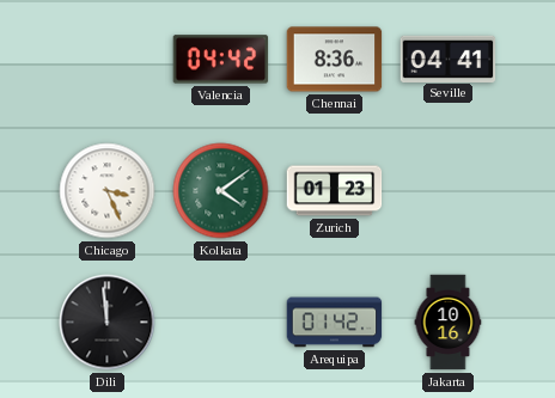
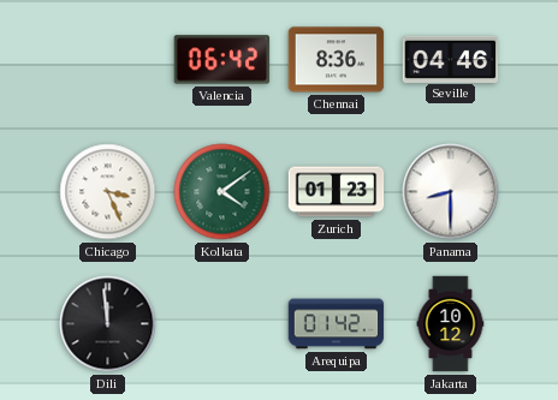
Valencia: 04:42 -> 06:42
Seville: 04:41 -> 04:46
Panama: none -> 8:30
Jakarta: 10:16 -> 10:12
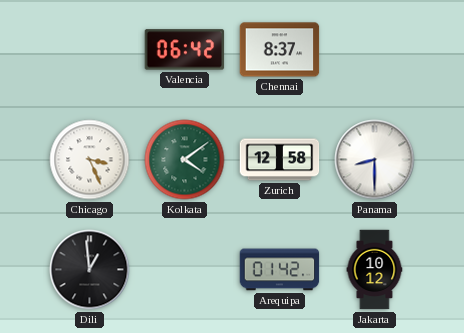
Chennai: 8:36 -> 8:37
Seville: 04:46 -> none
Zurich: 01:23 -> 12:58
Dili: 11:59 -> 12:59
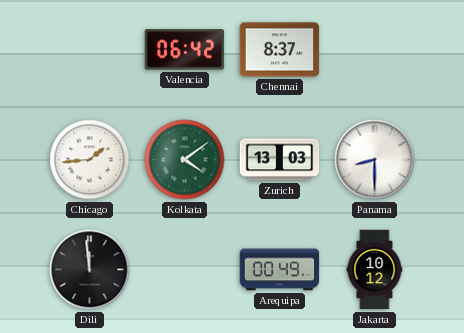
Chicago: 3:26 -> 1:44
Zurich: 12:58 -> 13:03
Dili: 12:59 -> 11:59
Arequipa: 01:42 -> 00:49
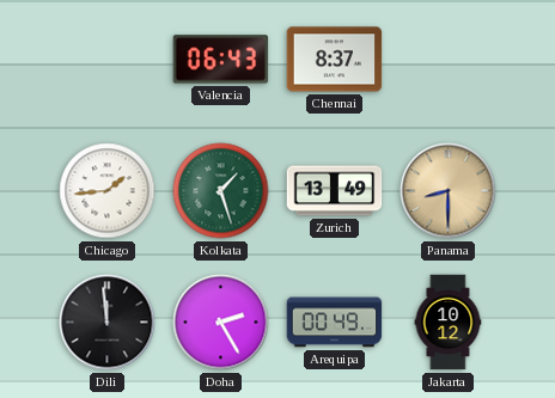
Valencia: 06:42 -> 06:43
Kolkata: 4:09 -> 1:27
Zurich: 13:03 -> 13:49
Panama dial: white -> champagne
Doha: none -> 2:25
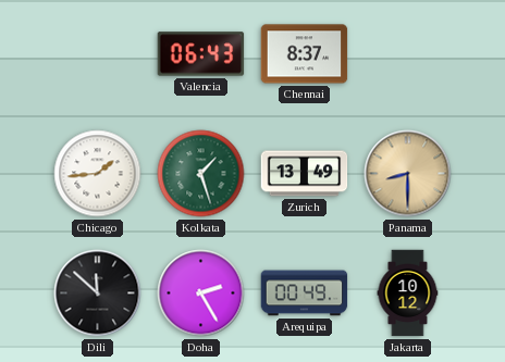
Dili: 11:59 -> 11:52
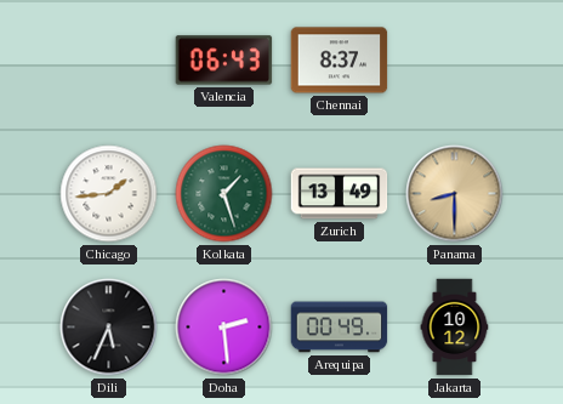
Dili: 11:52 -> 5:34
Doha: 2:25 -> 2:29
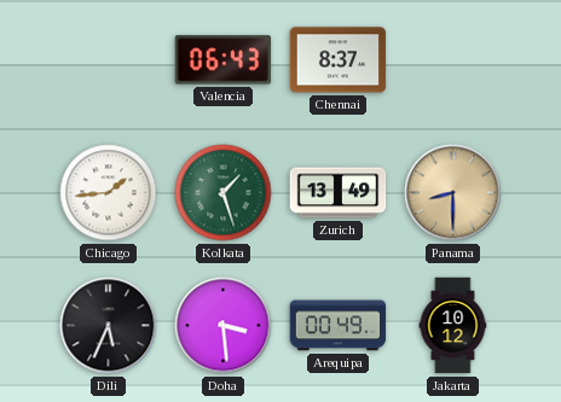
Doha: 2:29 -> 3:29
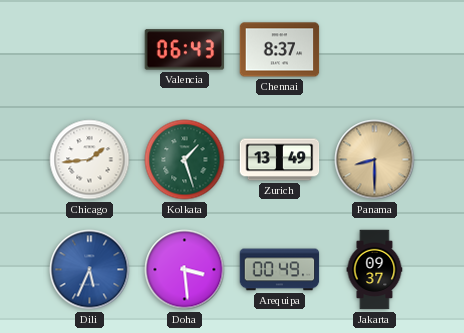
Dili dial: black -> blue
Jakarta: 10:12 -> 09:37
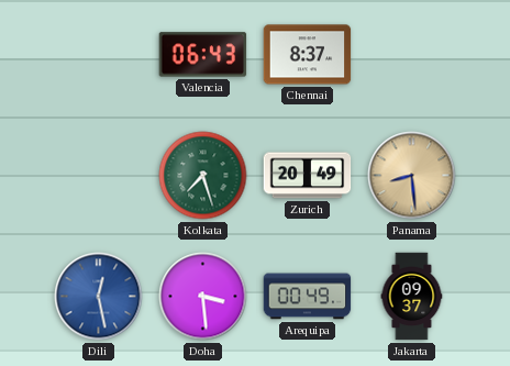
Chicago: 1:44 -> none
Kolkata: 1:27 -> 7:27
Zurich: 13:49 -> 20:49
Panama: 8:30 -> 8:29
Dili: 5:34 -> 12:28
